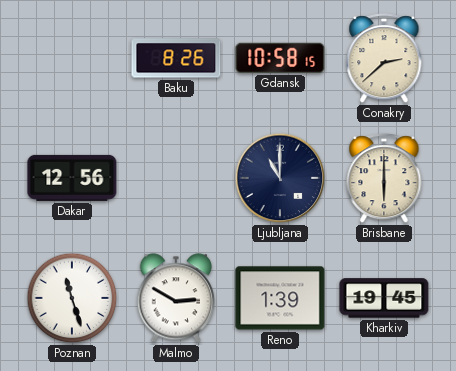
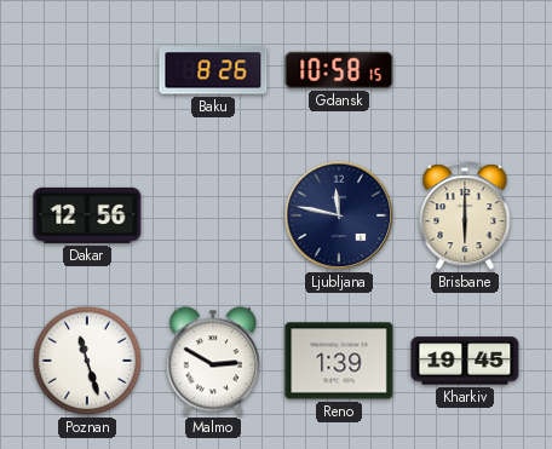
Conakry: 2:38 -> none
Ljubljana: 11:00 -> 11:47
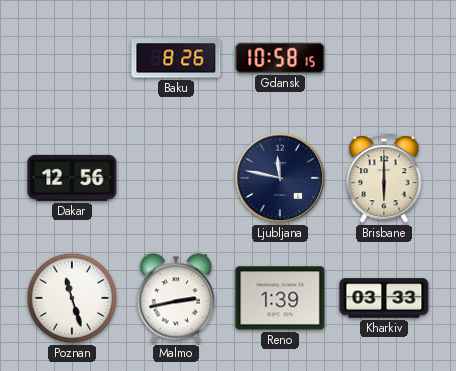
Malmo: 2:50 -> 2:43
Kharkiv: 19:45 -> 03:33
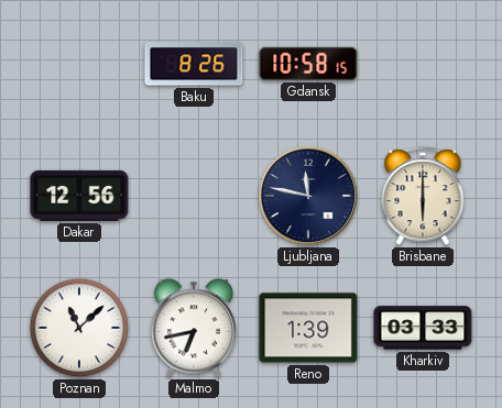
Poznan: 11:27 -> 11:08
Malmo: 2:43 -> 6:43
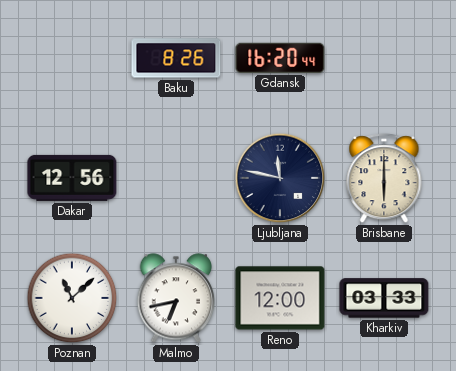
Gdansk: 10:58 -> 16:20
Reno: 1:39 -> 12:00
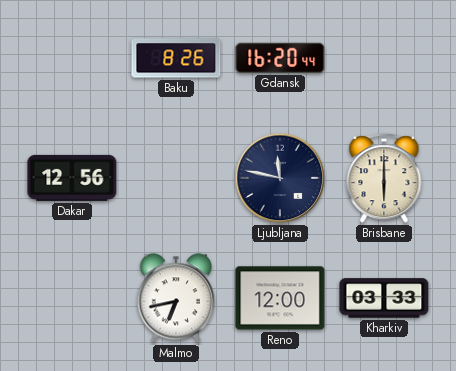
Poznan: 11:08 -> none
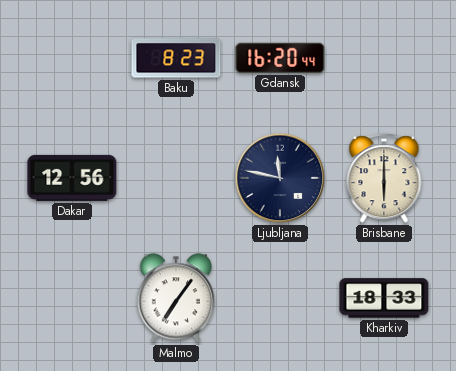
Baku: 8:26 -> 8:23
Malmo: 6:43 -> 7:06
Reno: 12:00 -> none
Kharkiv: 03:33 -> 18:33
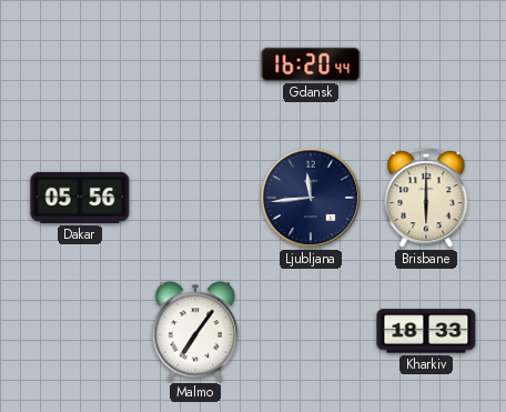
Baku: 8:23 -> none
Dakar: 12:56 -> 05:56
Ljubljana: 11:47 -> 11:44
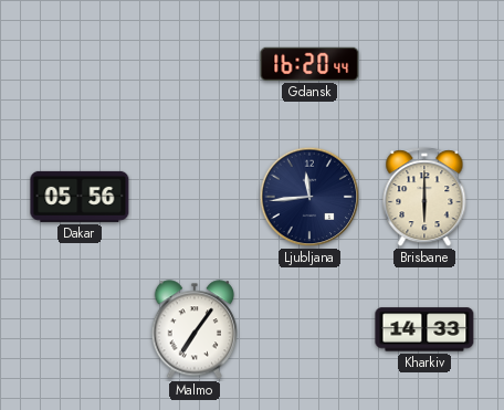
Kharkiv: 18:33 -> 14:33
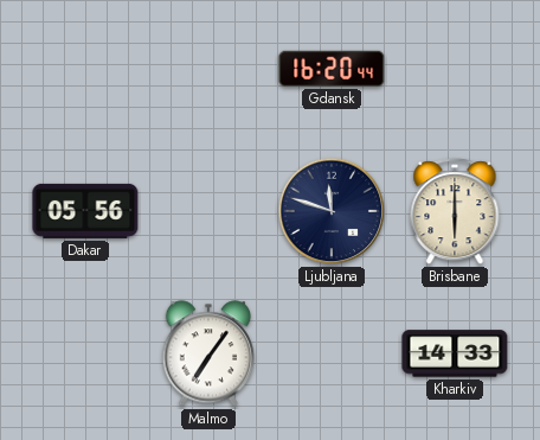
Ljubljana: 11:44 -> 11:48
